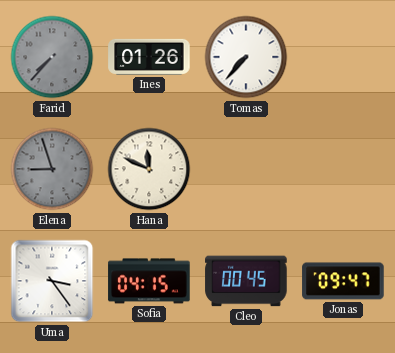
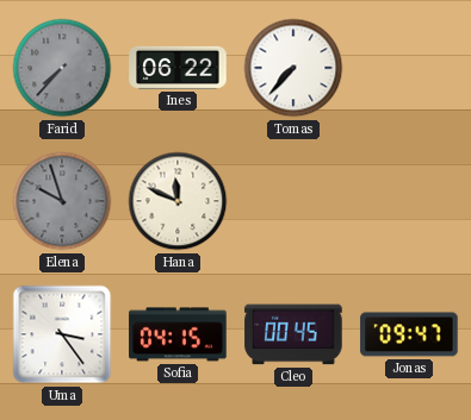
Ines: 01:26 -> 06:22
Elena: 8:57 -> 9:57
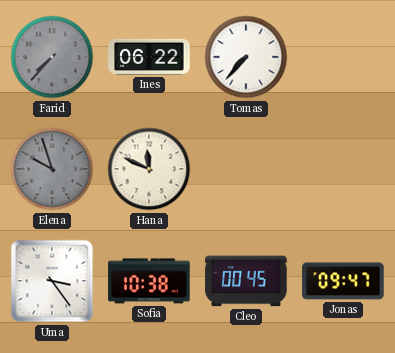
Sofia: 04:15 -> 10:38
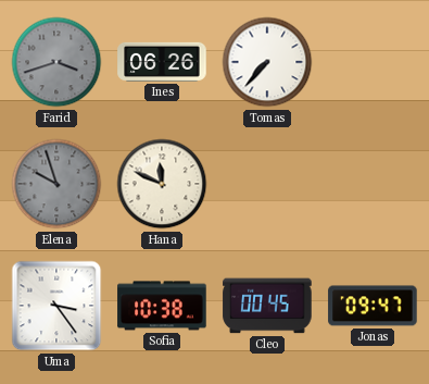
Farid: 7:37 -> 3:42
Ines: 06:22 -> 06:26
